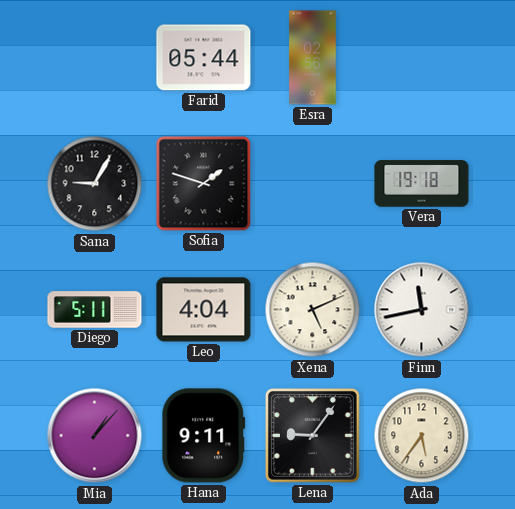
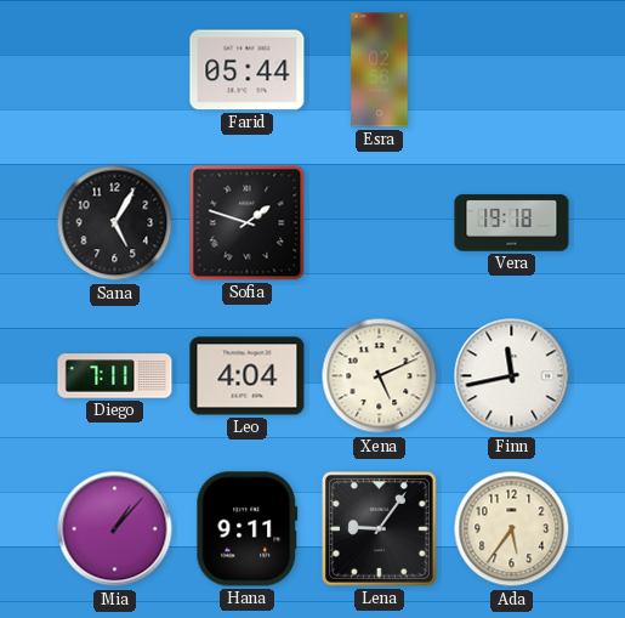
Sana: 9:05 -> 5:05
Diego: 5:11 -> 7:11
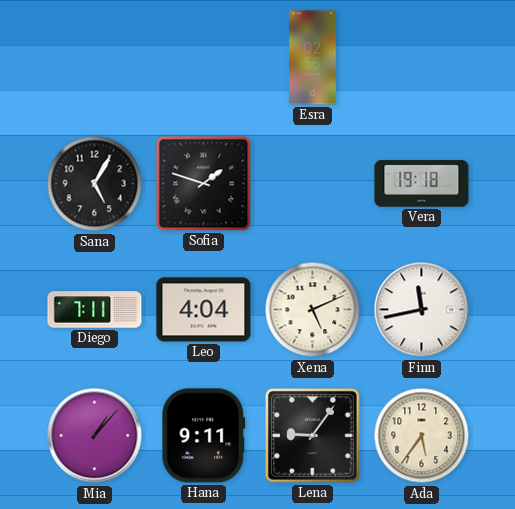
Farid: 05:44 -> none
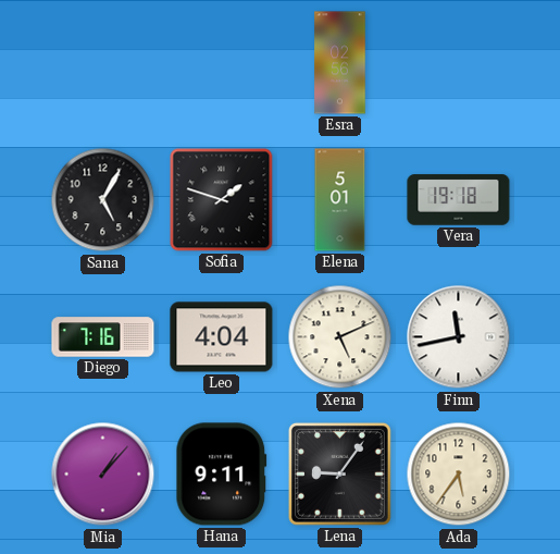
Elena: none -> 5:01
Diego: 7:11 -> 7:16
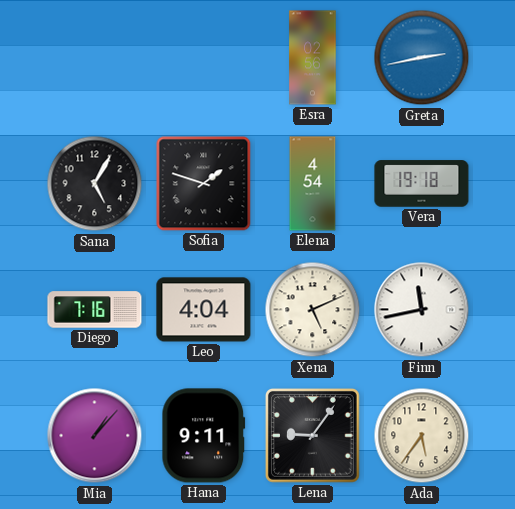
Greta: none -> 2:43
Elena: 5:01 -> 4:54
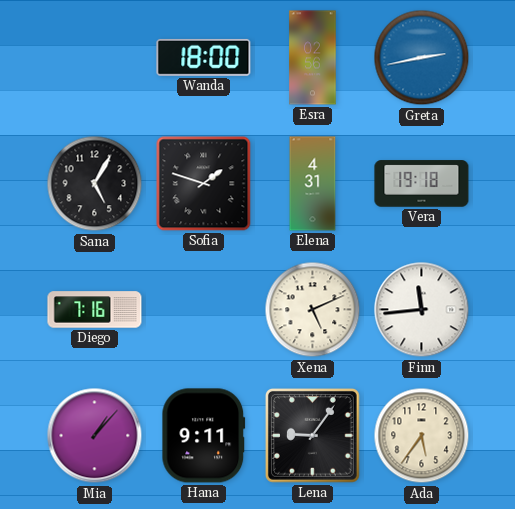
Wanda: none -> 18:00
Elena: 4:54 -> 4:31
Leo: 4:04 -> none
Finn: 11:43 -> 11:44
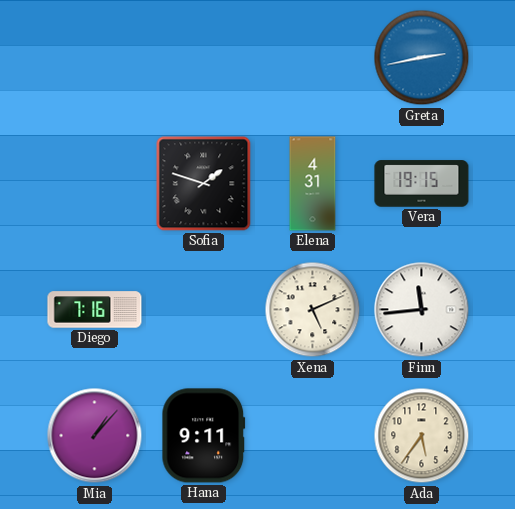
Wanda: 18:00 -> none
Esra: 02:56 -> none
Sana: 5:05 -> none
Vera: 19:18 -> 19:15
Lena: 9:06 -> none
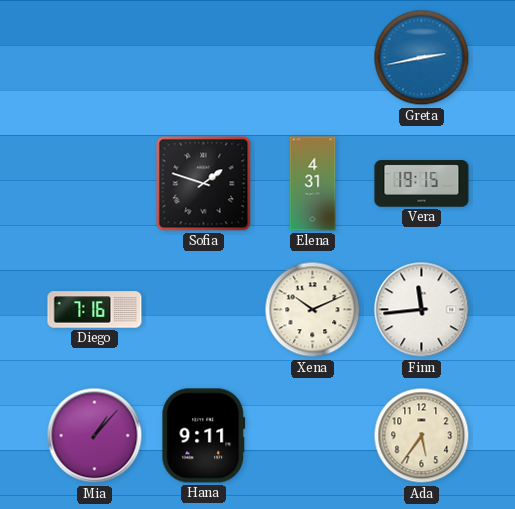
Xena: 5:11 -> 10:11
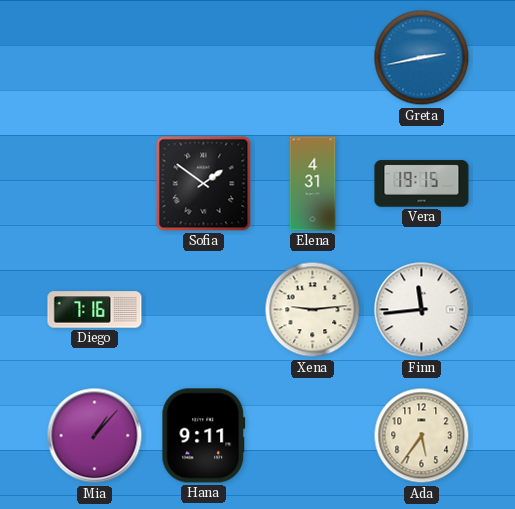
Sofia: 1:48 -> 1:51
Xena: 10:11 -> 9:14
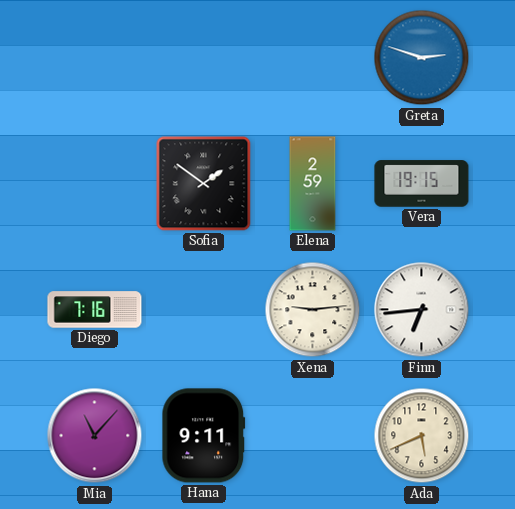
Greta: 2:43 -> 2:48
Elena: 4:31 -> 2:59
Finn: 11:44 -> 6:44
Mia: 1:07 -> 11:07
Ada: 5:36 -> 5:41
